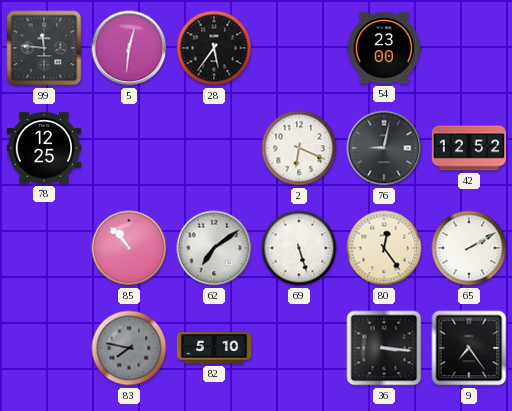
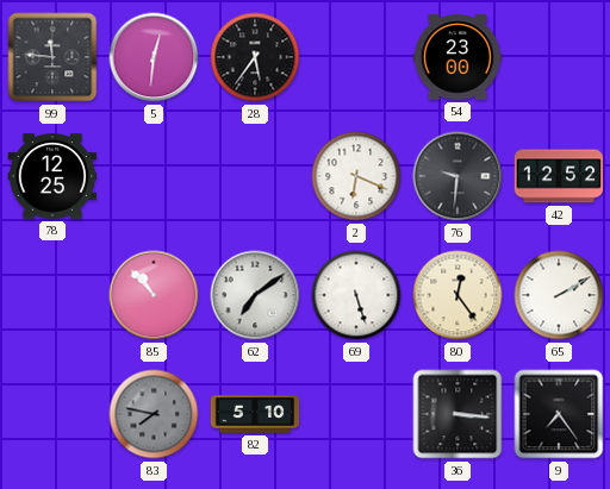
76: 9:02 -> 9:31
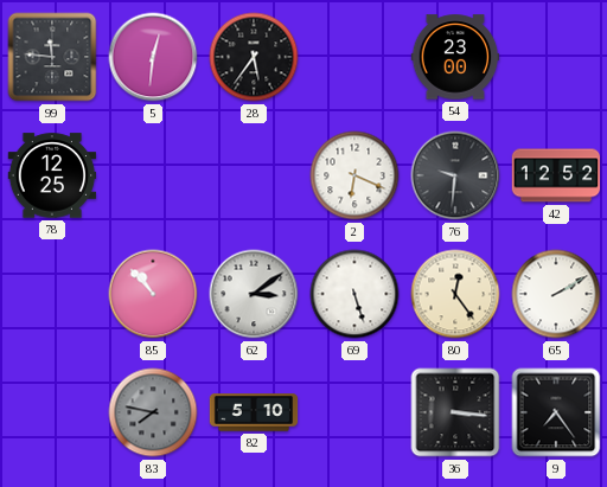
62: 7:09 -> 3:09
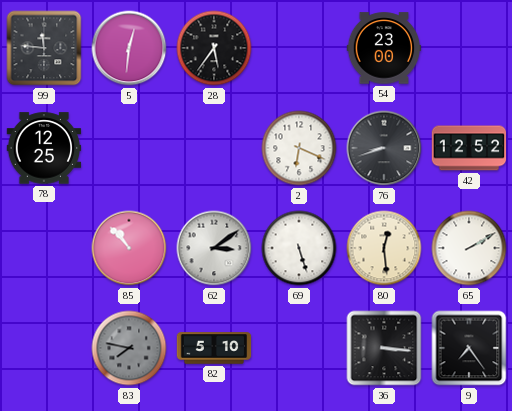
76: 9:31 -> 8:42
80: 12:24 -> 12:29
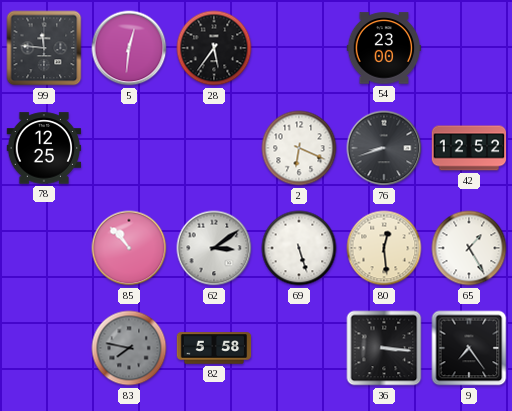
65: 2:10 -> 1:25
82: 5:10 -> 5:58
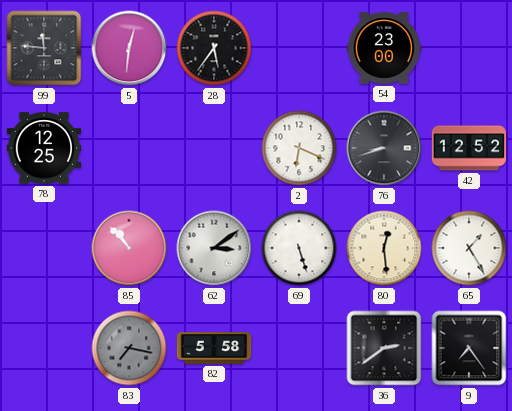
83: 7:47 -> 7:17
36: 3:16 -> 2:39
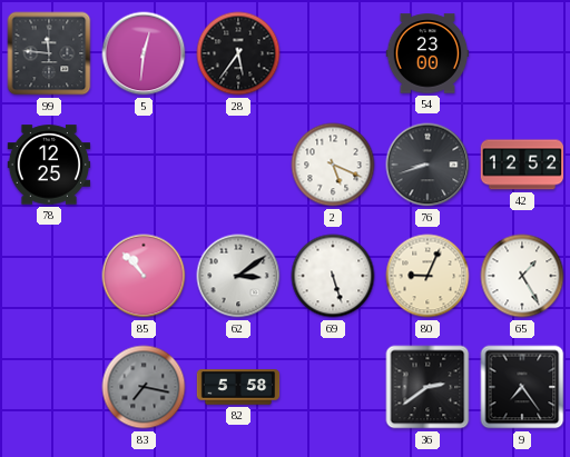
2: 6:19 -> 5:19
80: 12:29 -> 9:04
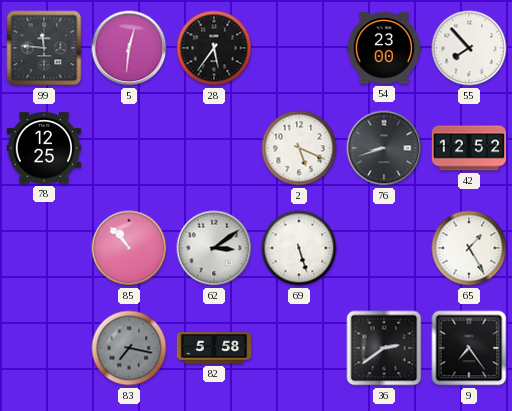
55: none -> 7:53
80: 9:04 -> none
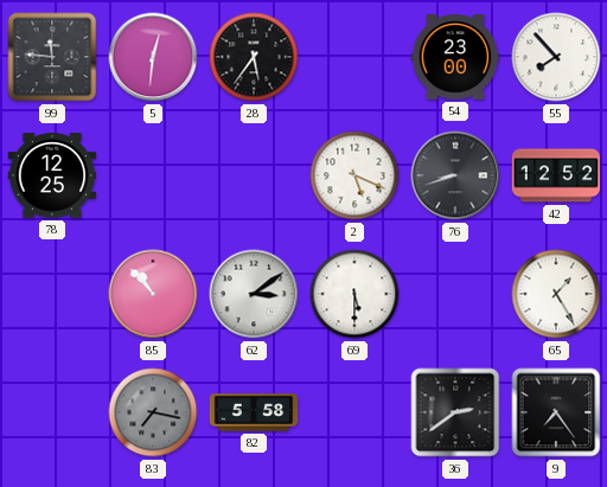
69: 5:27 -> 5:30
